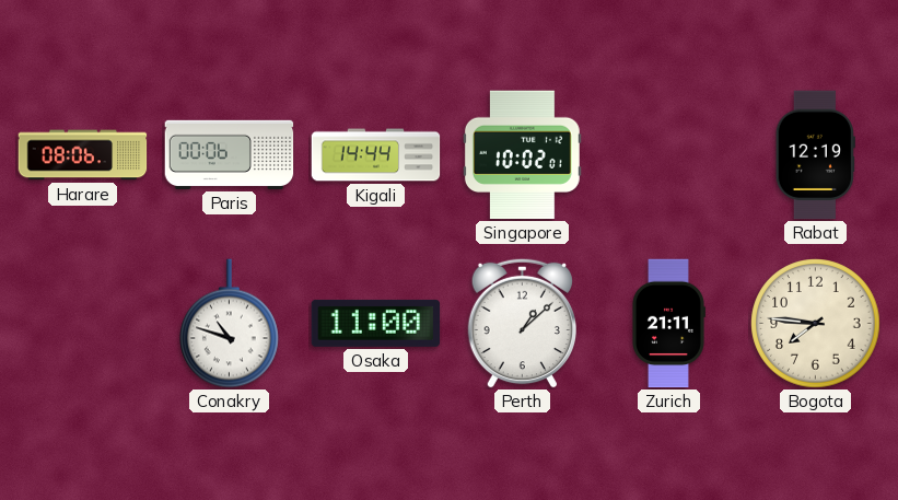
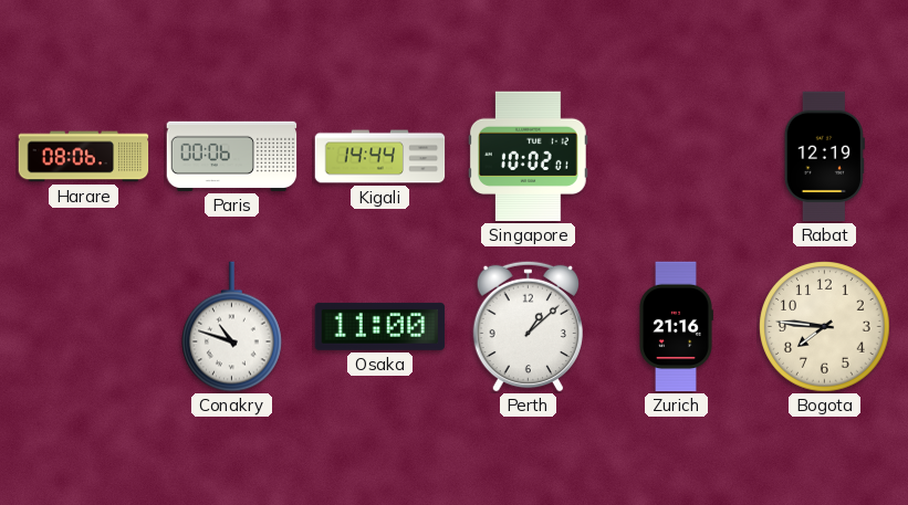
Zurich: 21:11 -> 21:16
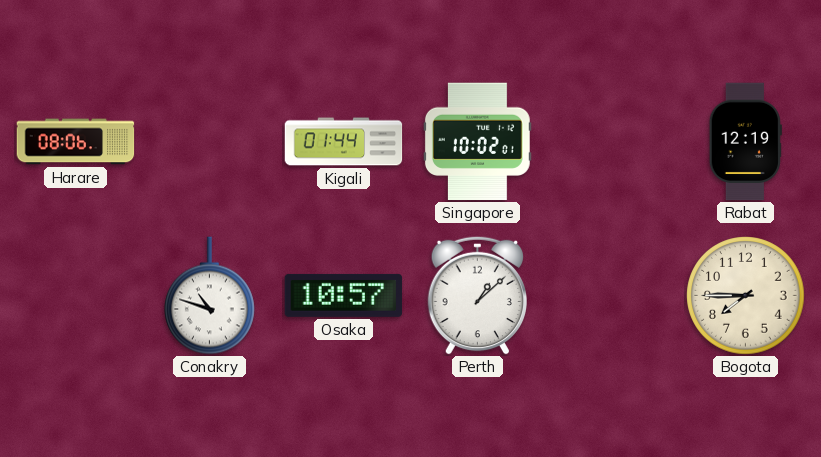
Paris: 00:06 -> none
Kigali: 14:44 -> 01:44
Osaka: 11:00 -> 10:57
Zurich: 21:16 -> none
Bogota: 7:46 -> 7:45
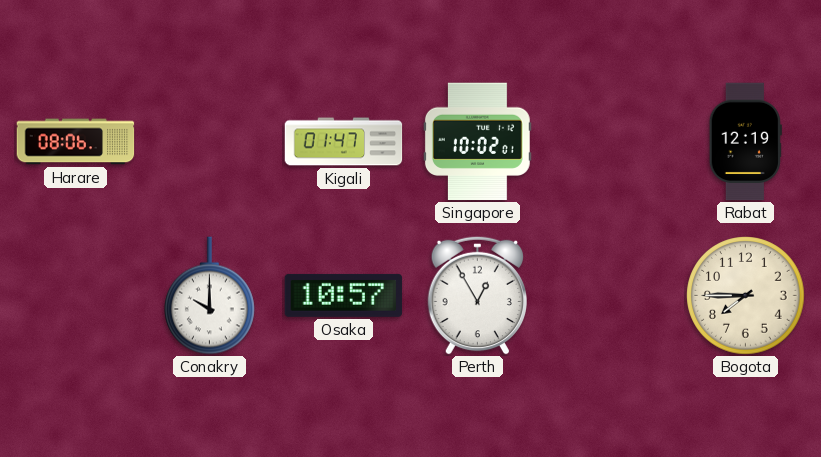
Kigali: 01:44 -> 01:47
Conakry: 10:48 -> 10:00
Perth: 1:08 -> 12:55
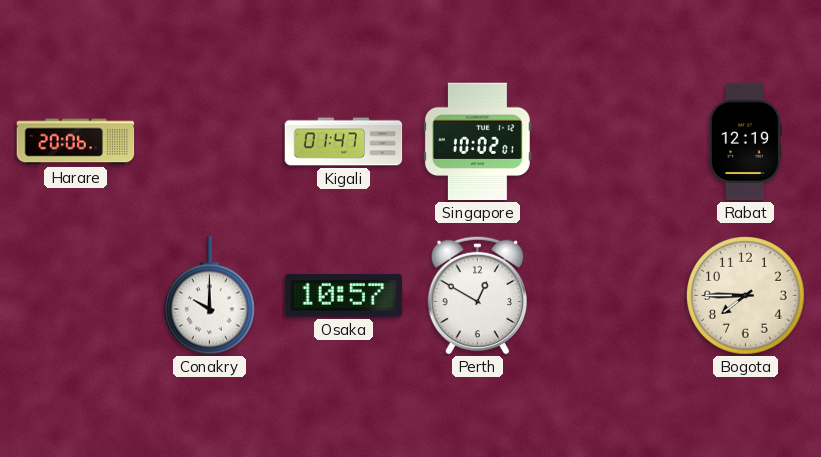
Harare: 08:06 -> 20:06
Perth: 12:55 -> 12:50
